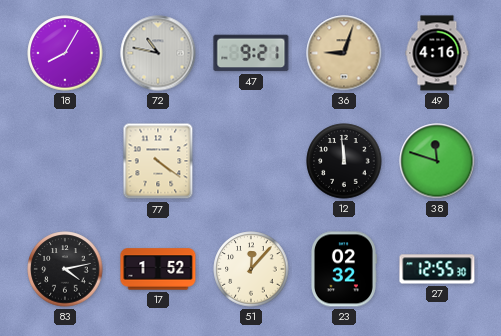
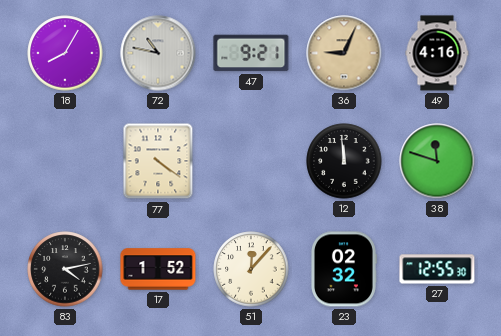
36: 9:03 -> 9:04
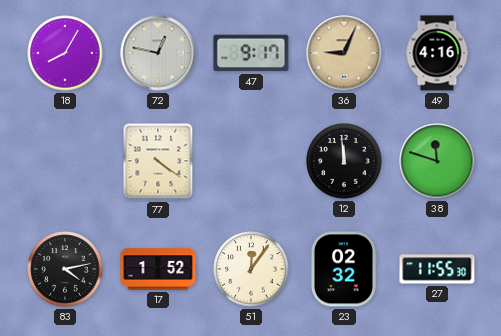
72: 10:47 -> 12:47
47: 9:21 -> 9:17
51: 12:07 -> 12:06
27: 12:55 -> 11:55
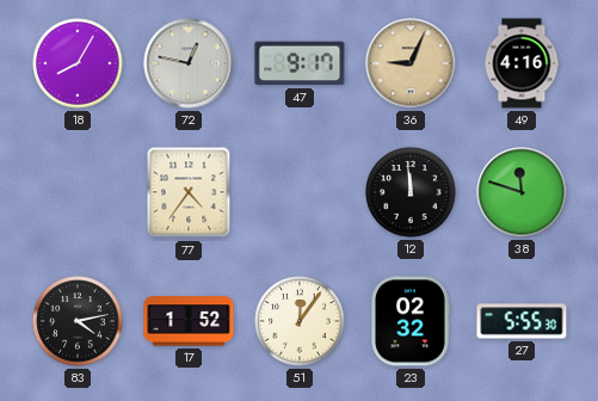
77: 4:21 -> 4:36
27: 11:55 -> 5:55
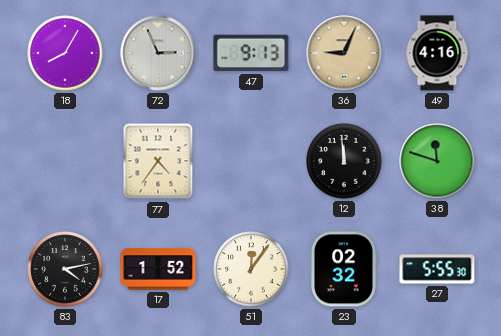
72: 12:47 -> 2:56
47: 9:17 -> 9:13
